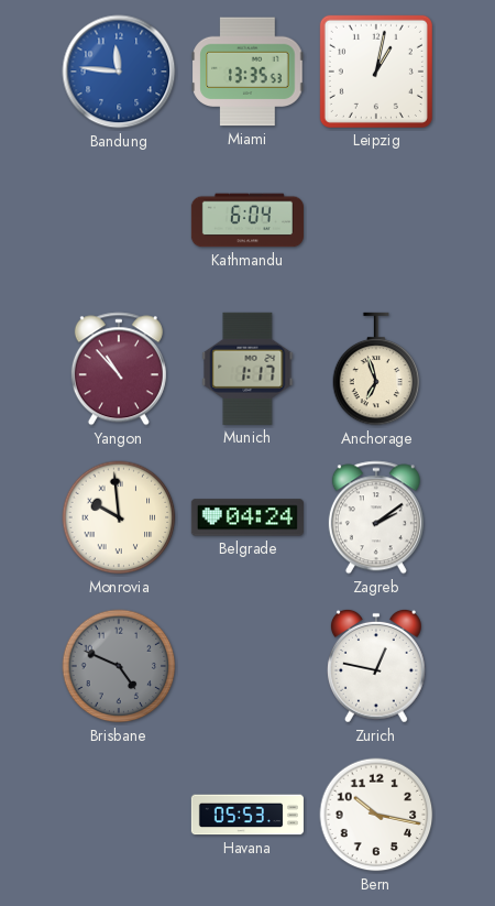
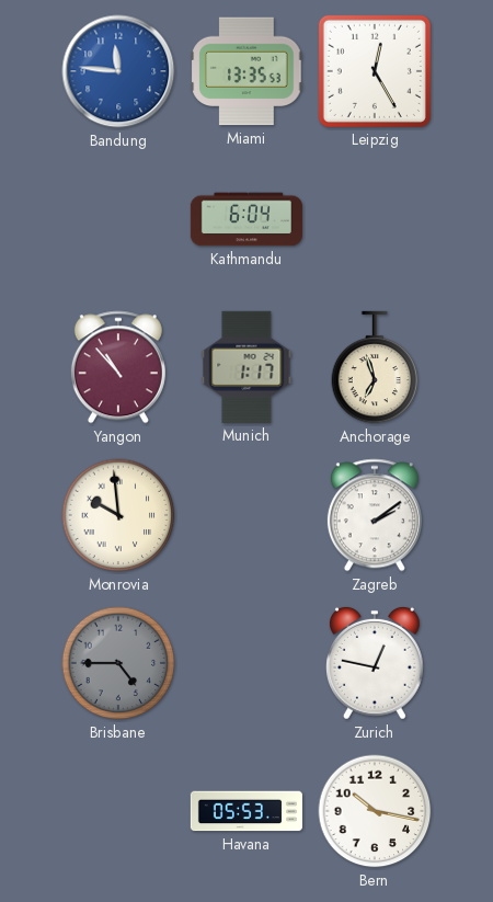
Leipzig: 1:02 -> 12:25
Belgrade: 04:24 -> none
Brisbane: 4:49 -> 4:45
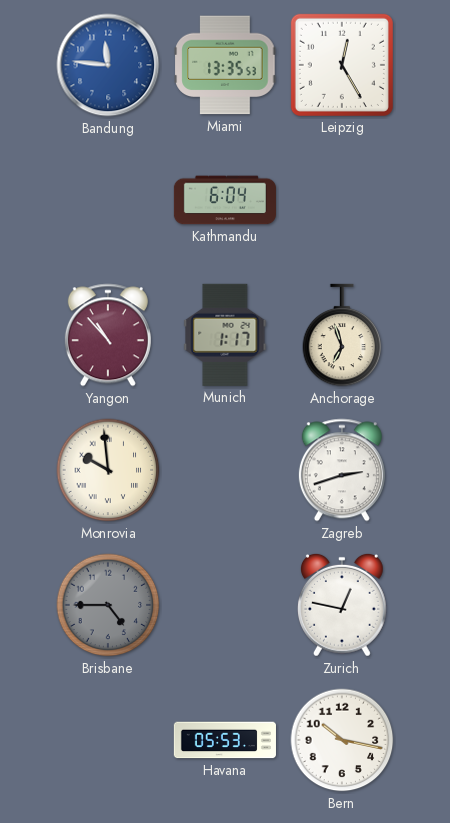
Zagreb: 2:09 -> 2:42
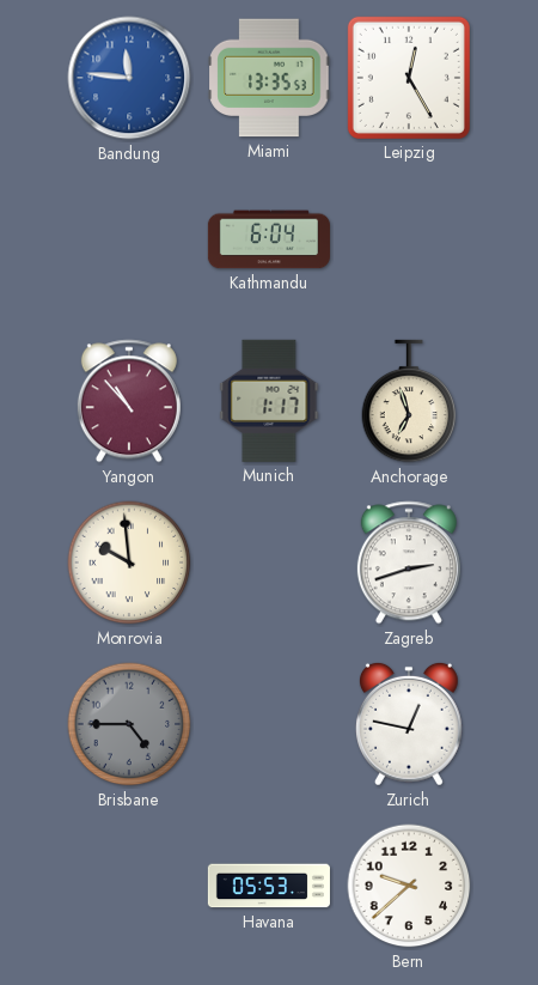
Bern: 10:17 -> 9:38
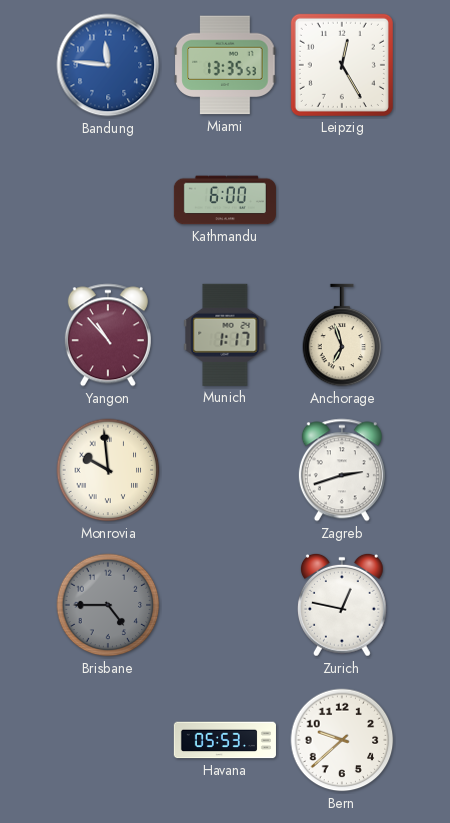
Kathmandu: 6:04 -> 6:00
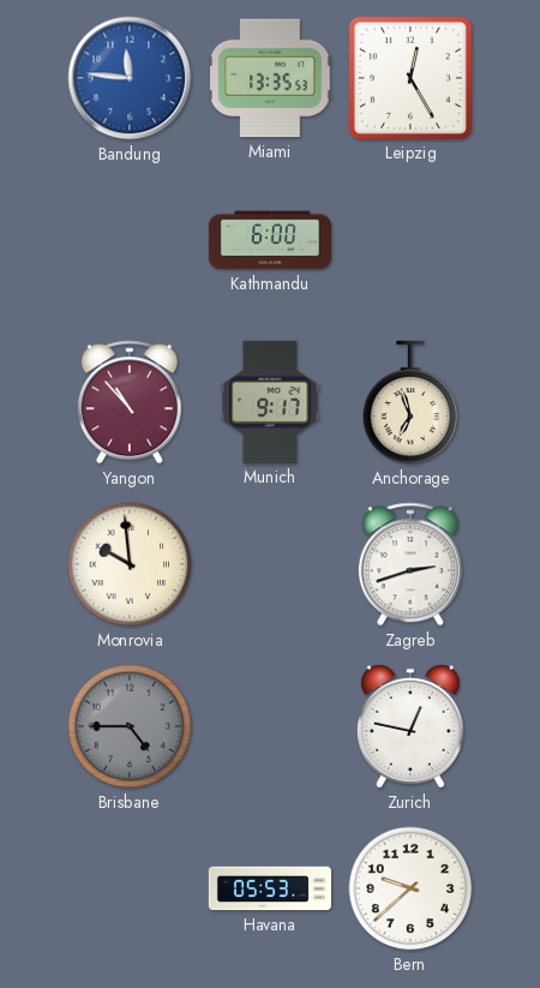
Munich: 1:17 -> 9:17
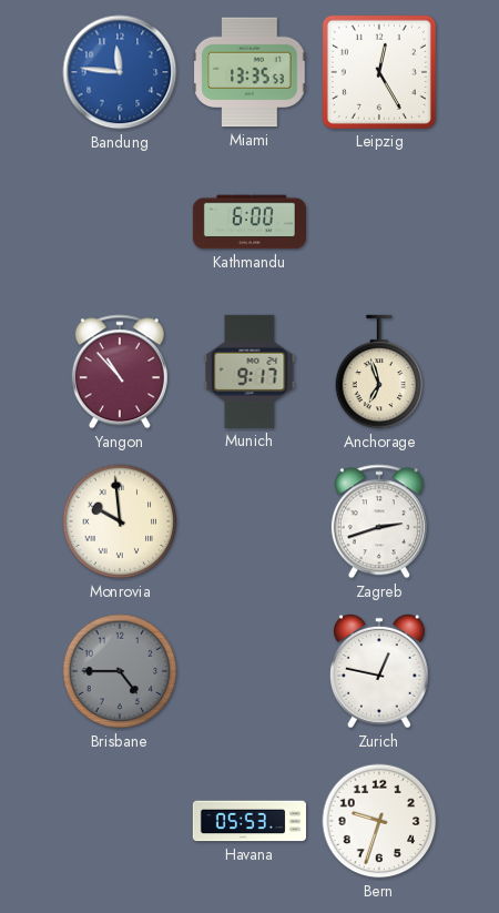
Bern: 9:38 -> 9:33
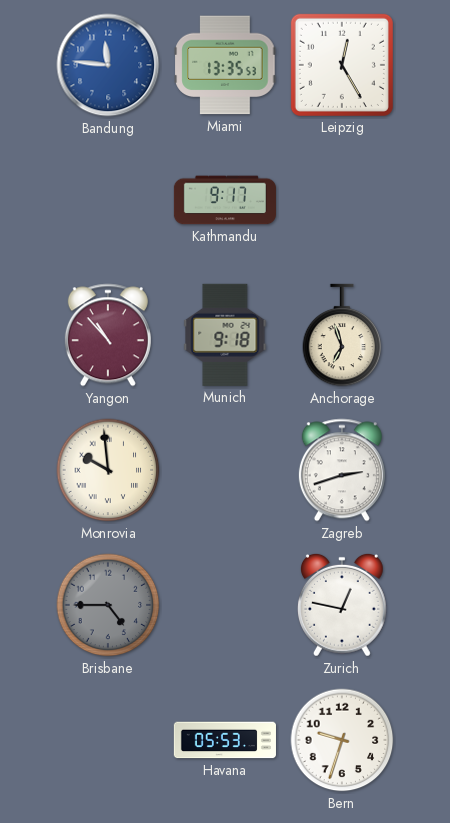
Kathmandu: 6:00 -> 9:17
Munich: 9:17 -> 9:18
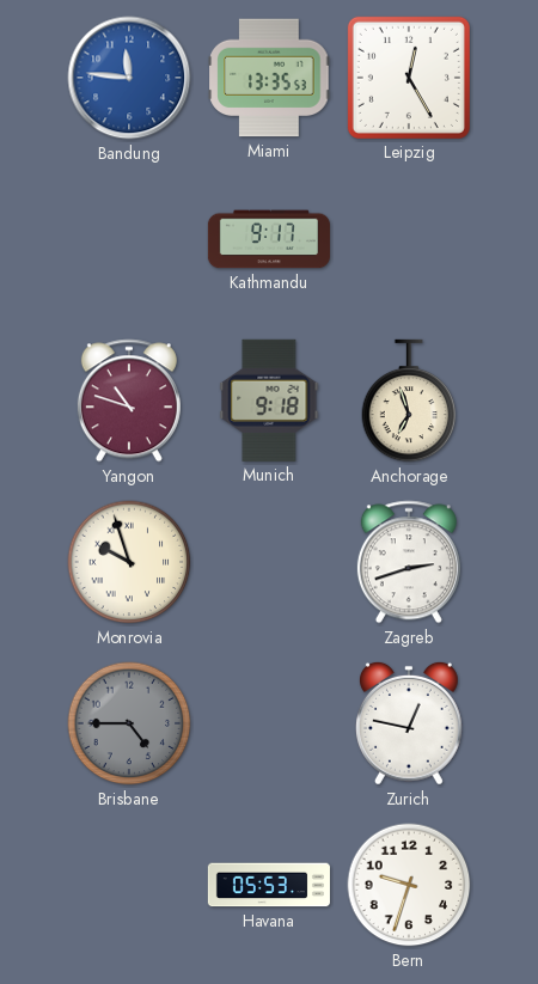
Yangon: 10:53 -> 10:48
Monrovia: 9:59 -> 9:57
